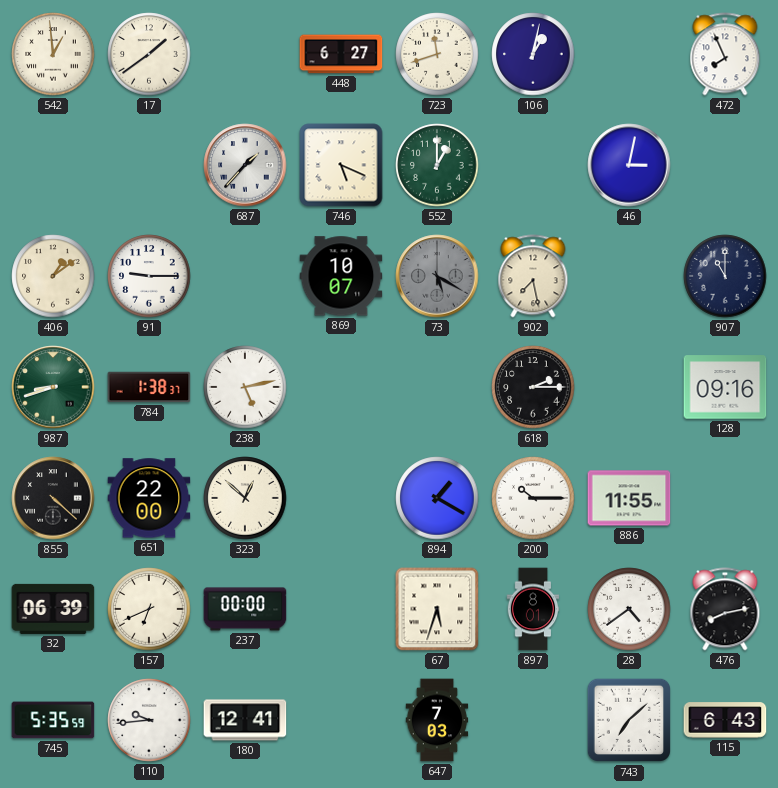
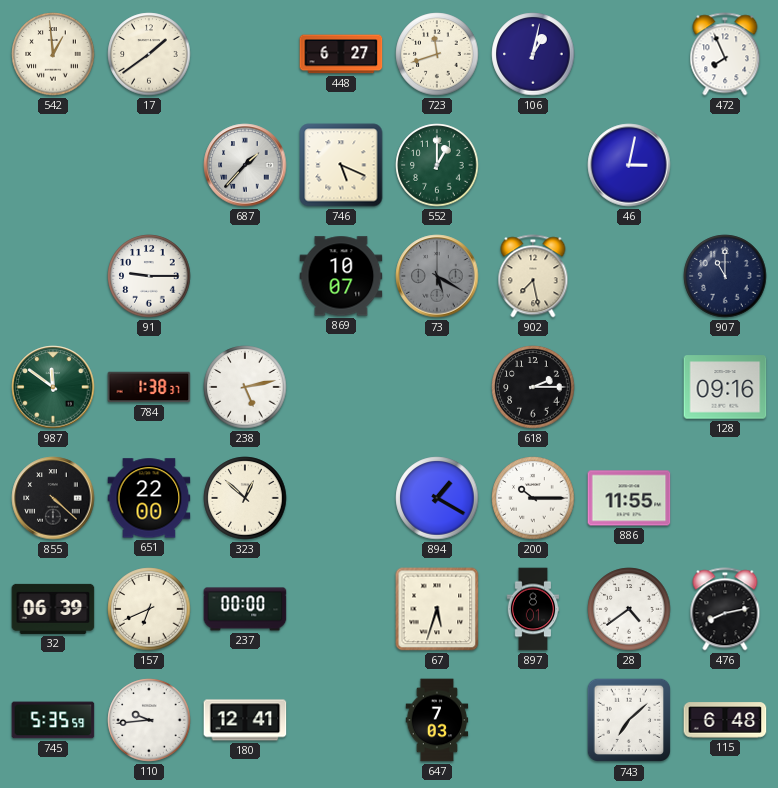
406: 1:09 -> none
987: 8:42 -> 11:51
115: 6:43 -> 6:48
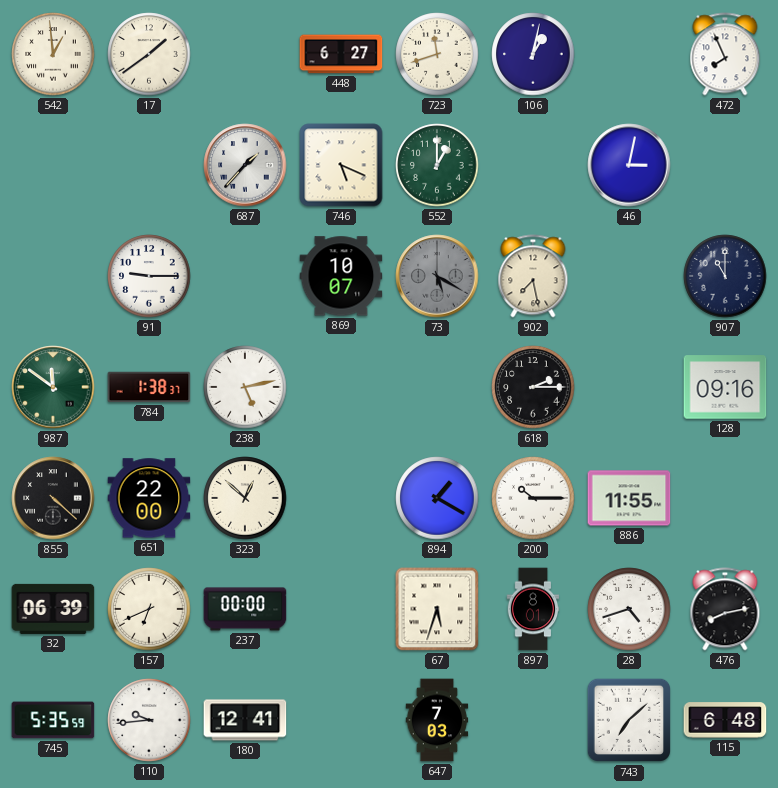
28: 4:39 -> 4:42
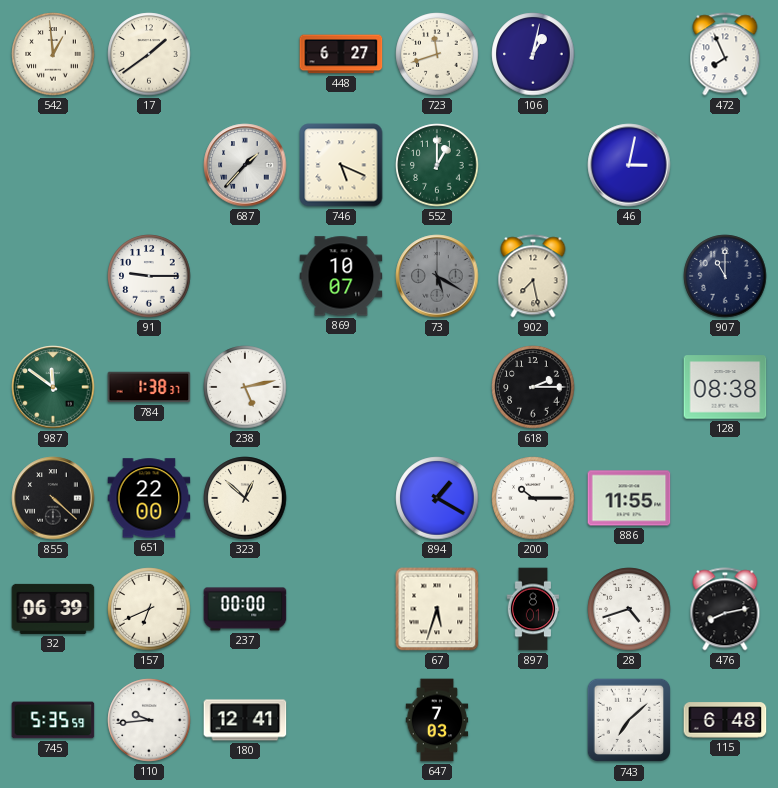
128: 09:16 -> 08:38
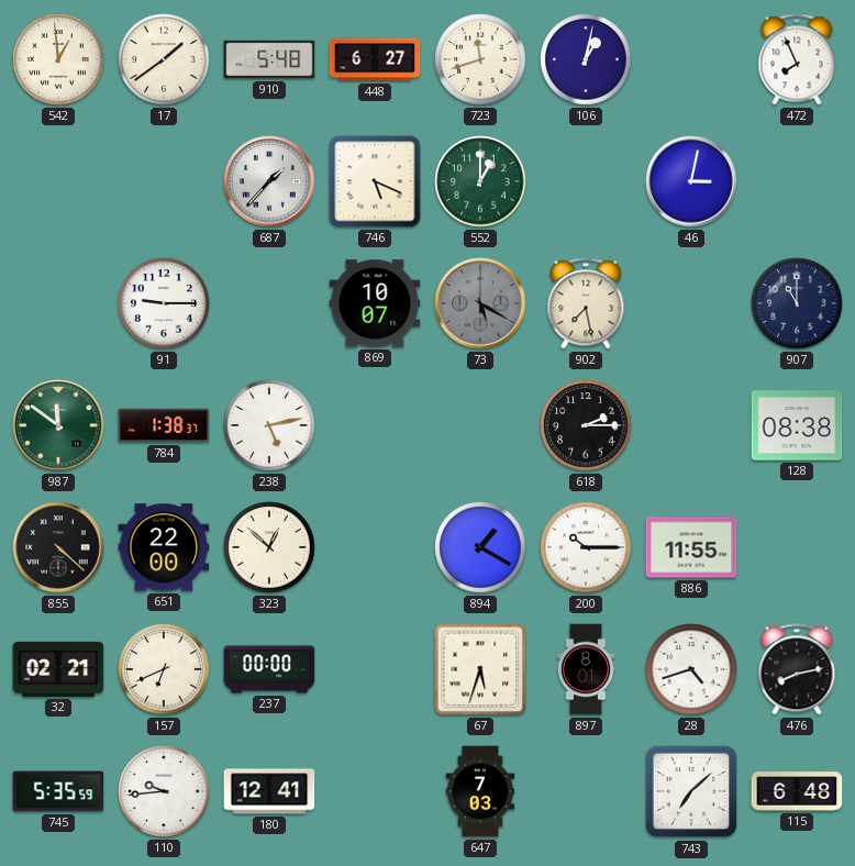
910: none -> 5:48
32: 06:39 -> 02:21
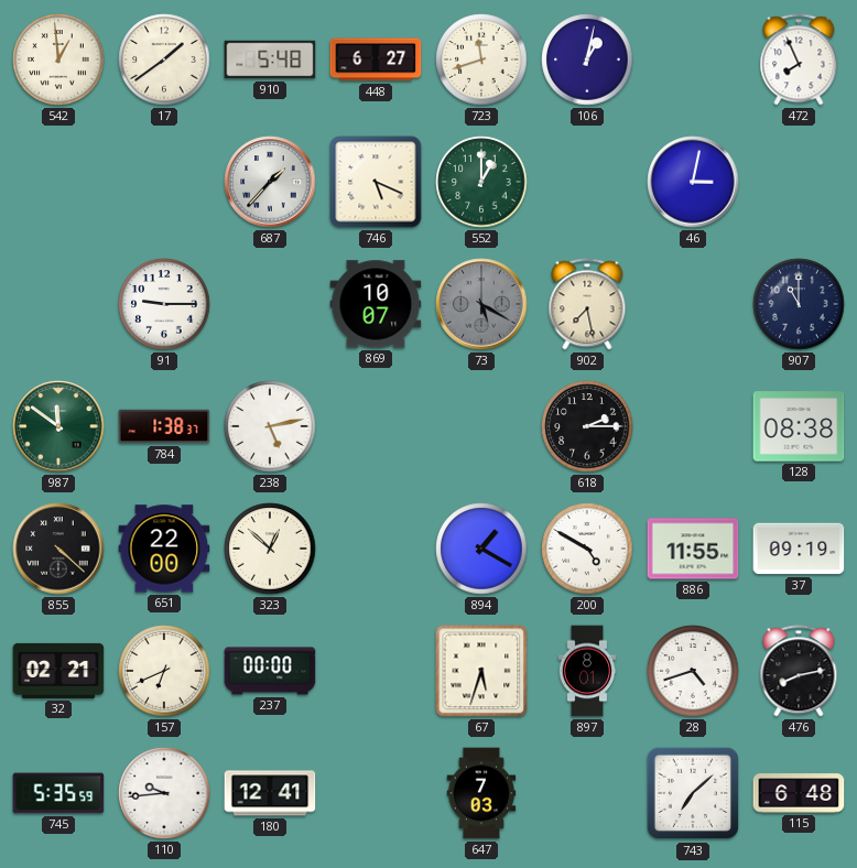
200: 10:15 -> 4:50
37: none -> 09:19
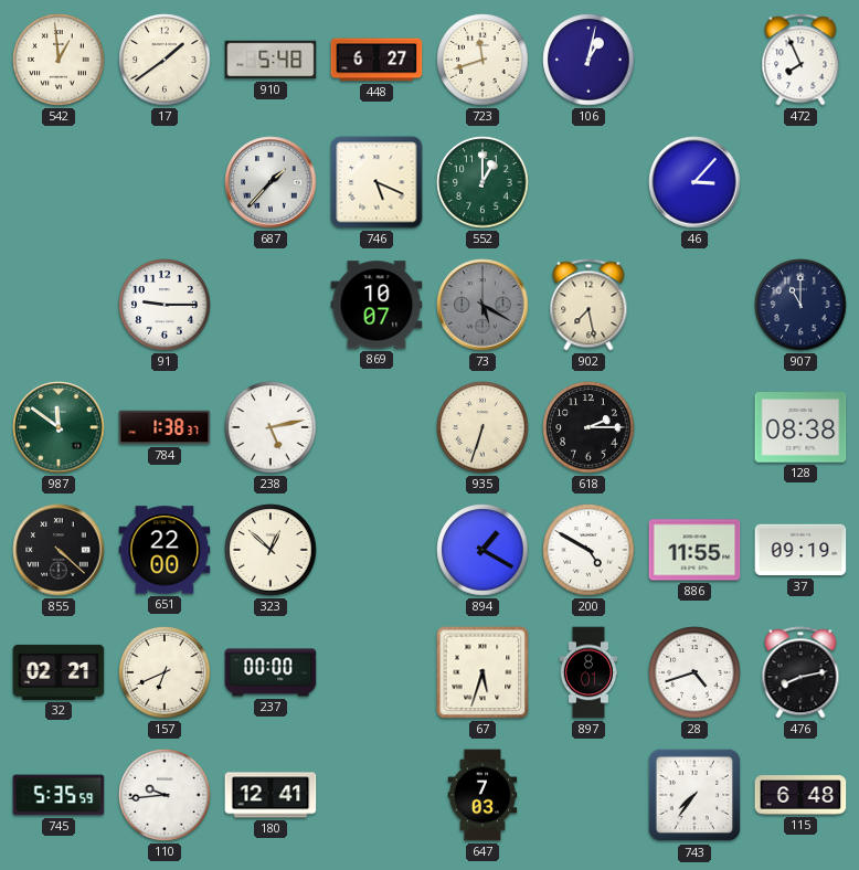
46: 3:02 -> 3:07
935: none -> 6:33
743: 7:08 -> 7:36
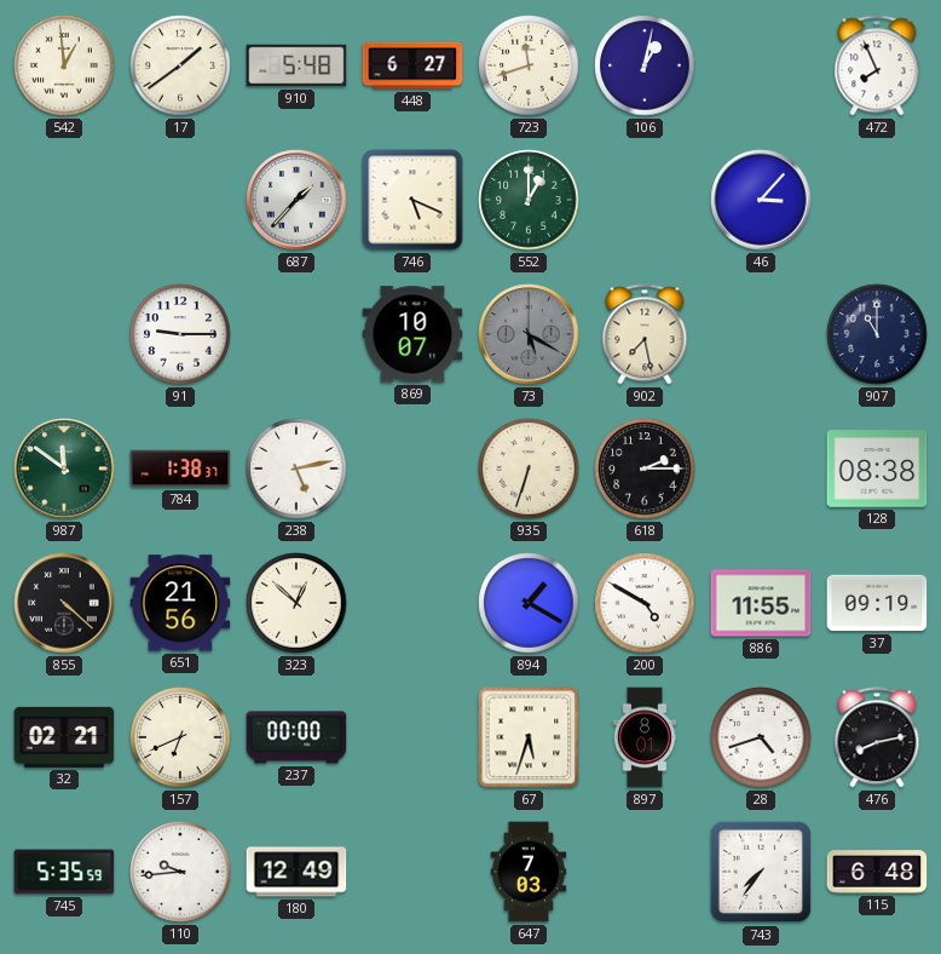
651: 22:00 -> 21:56
180: 12:41 -> 12:49
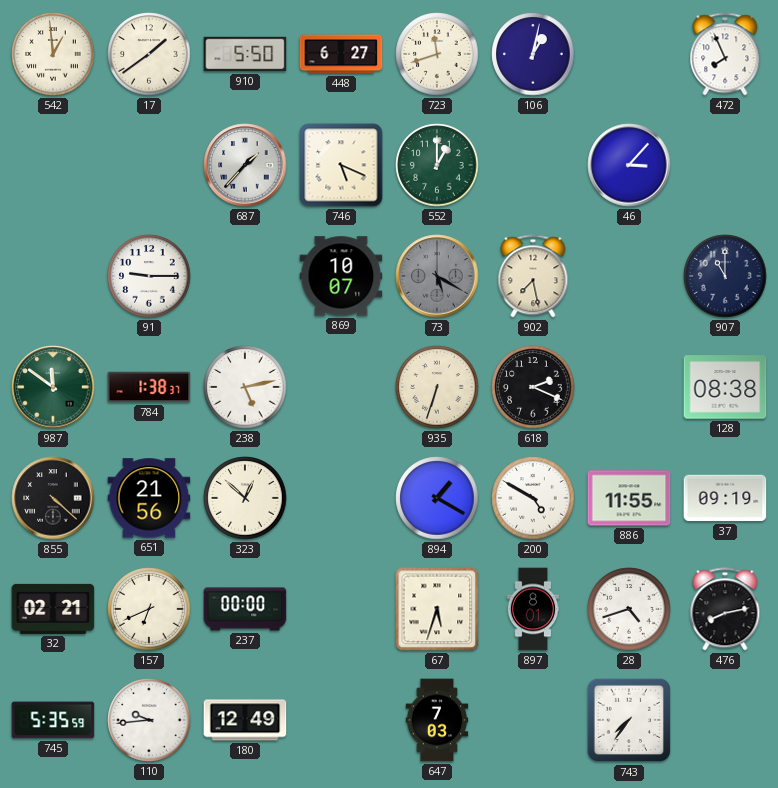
910: 5:48 -> 5:50
618: 2:15 -> 2:19
115: 6:48 -> none
